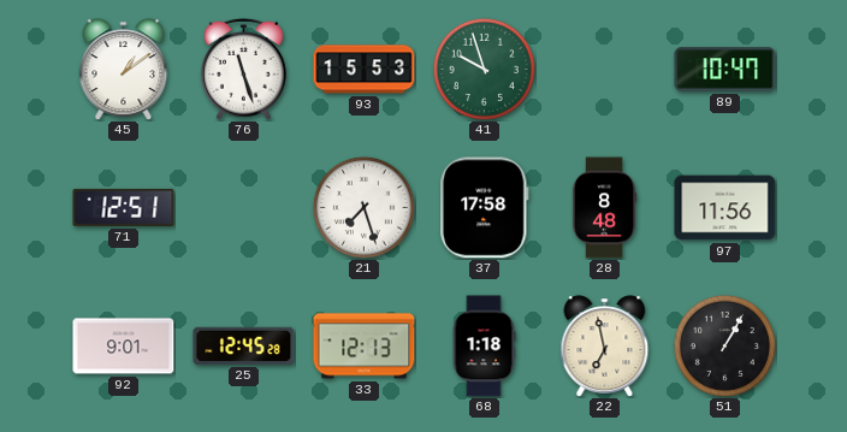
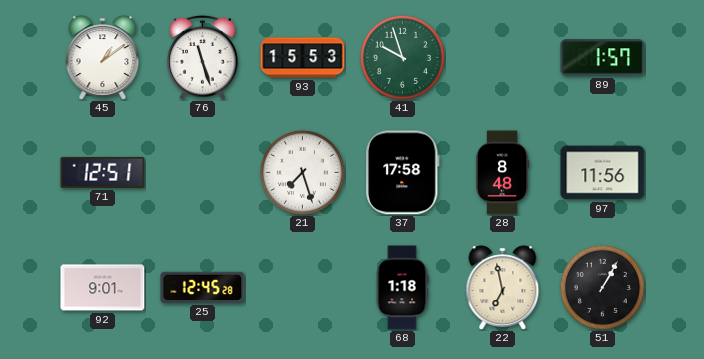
89: 10:47 -> 1:57
33: 12:13 -> none
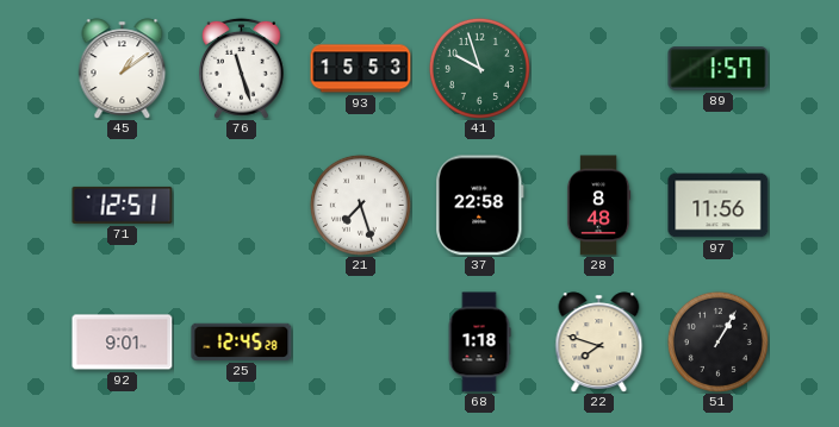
37: 17:58 -> 22:58
22: 6:58 -> 7:48
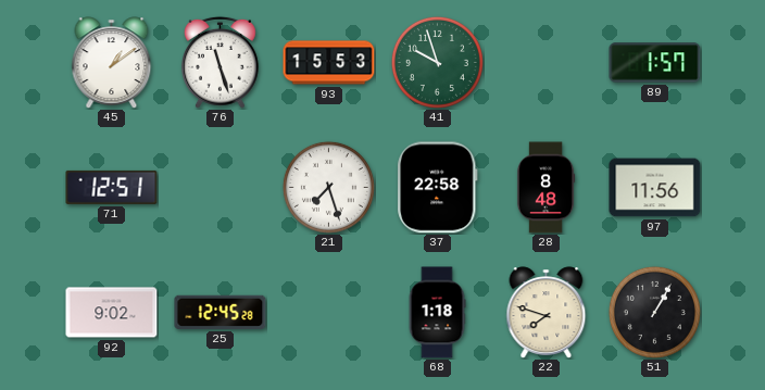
92: 9:01 -> 9:02
